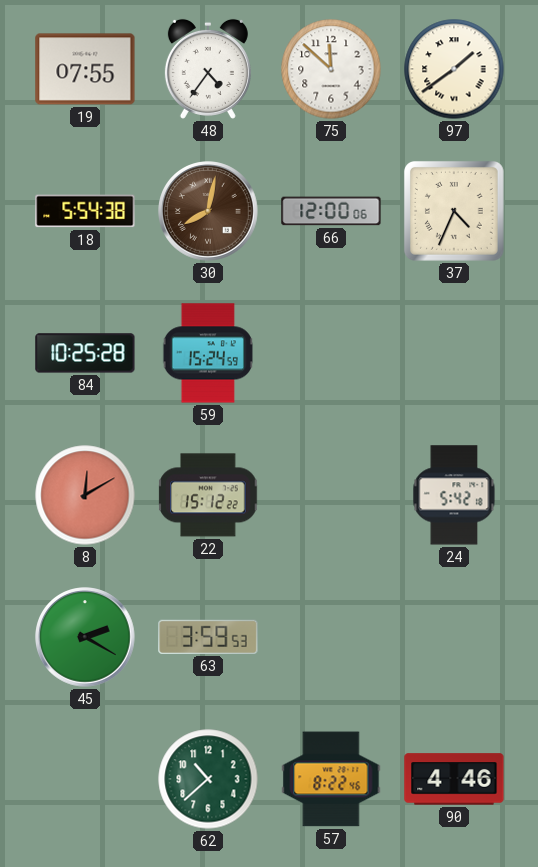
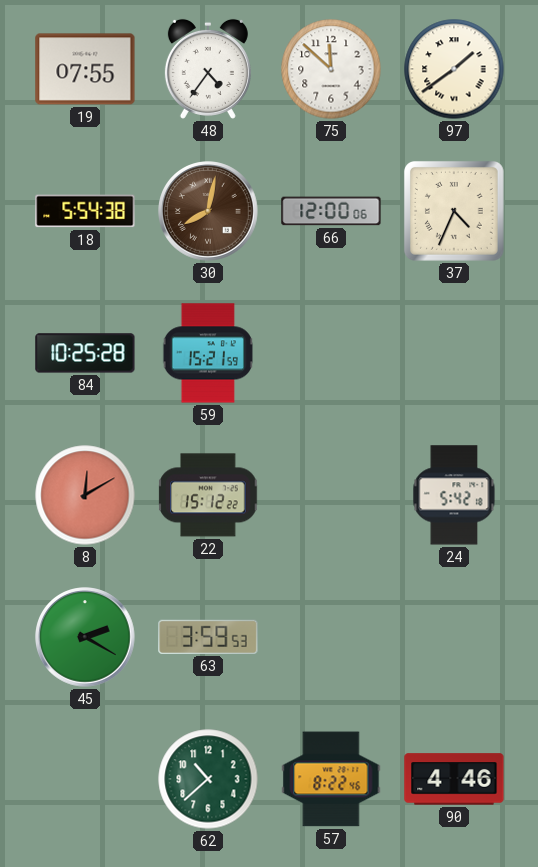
59: 15:24 -> 15:21
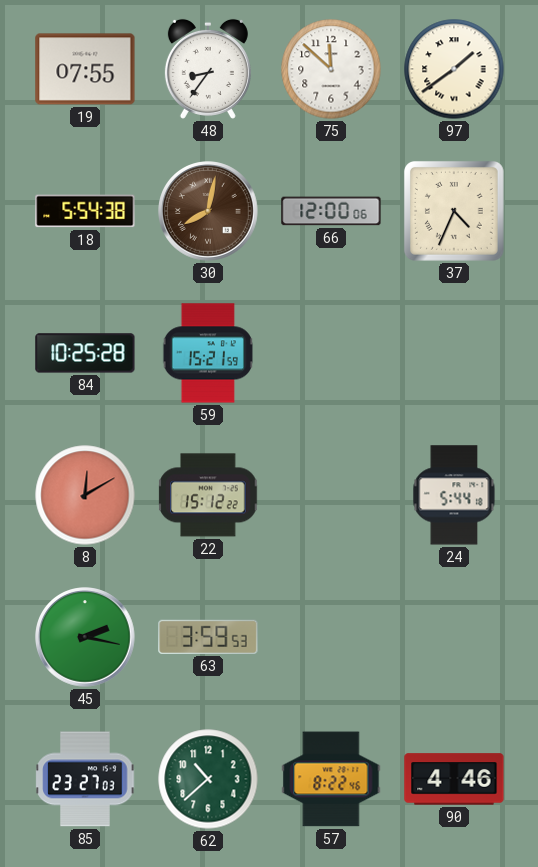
48: 4:36 -> 8:36
24: 5:42 -> 5:44
45: 2:20 -> 2:17
85: none -> 23:27
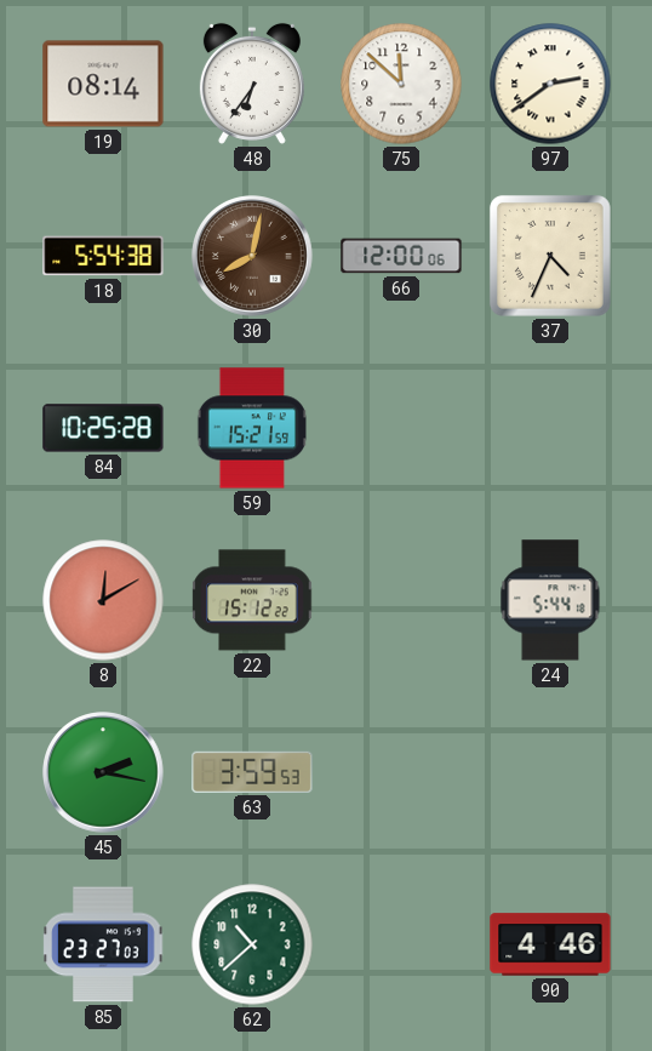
19: 07:55 -> 08:14
48: 8:36 -> 6:36
97: 1:39 -> 2:39
57: 8:22 -> none
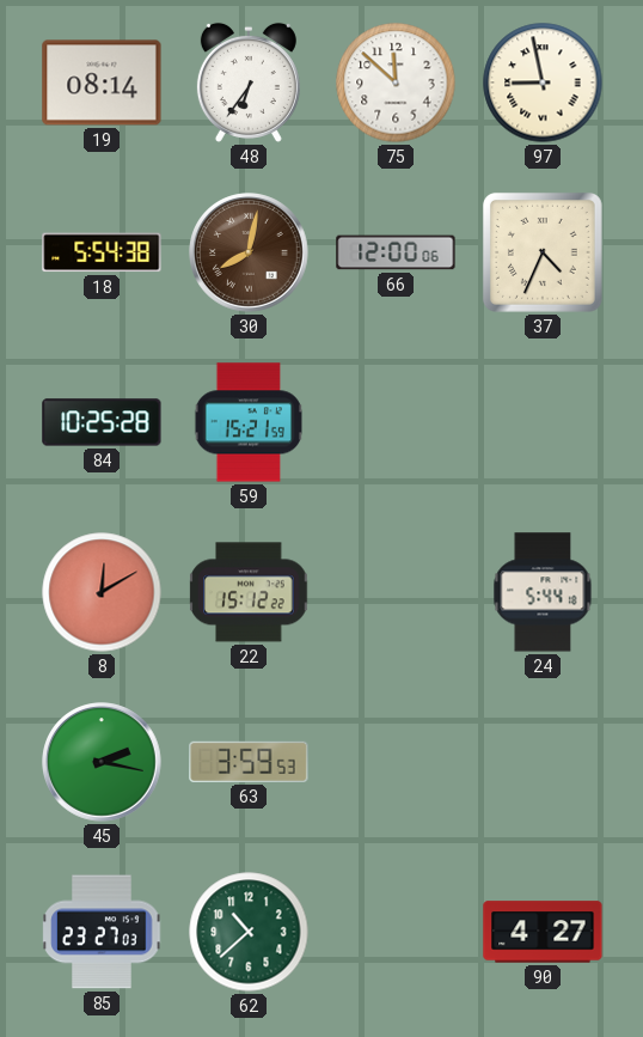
97: 2:39 -> 8:58
90: 4:46 -> 4:27
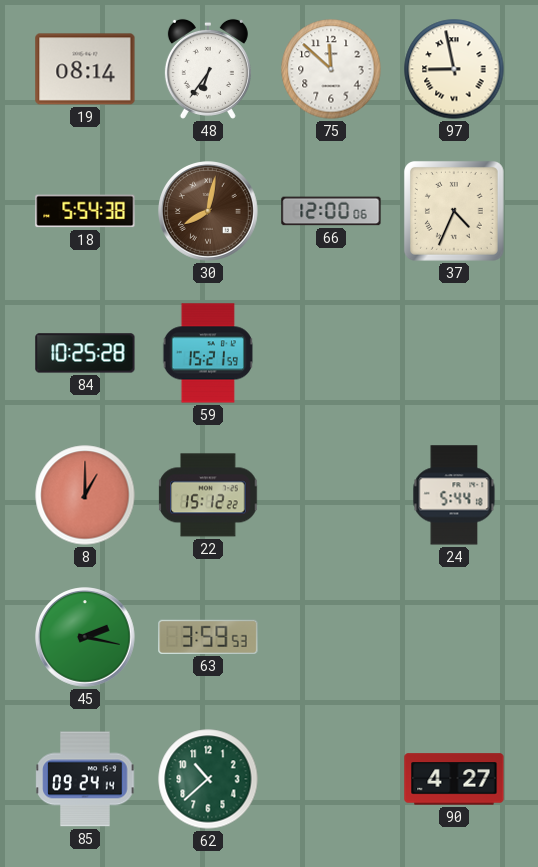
8: 12:10 -> 1:00
85: 23:27 -> 09:24
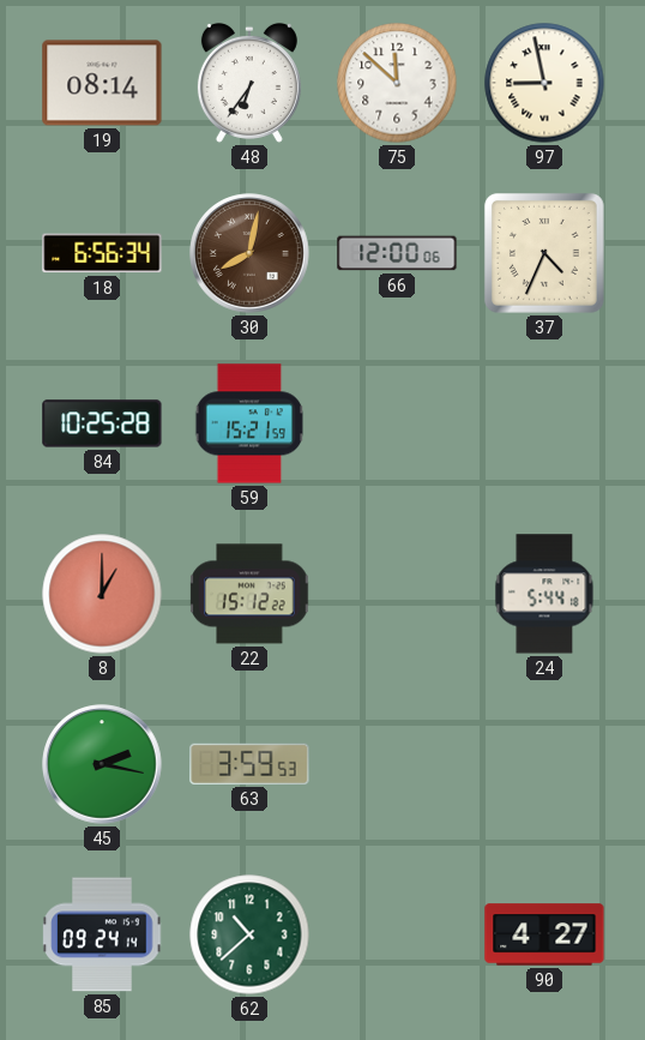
18: 5:54 -> 6:56
